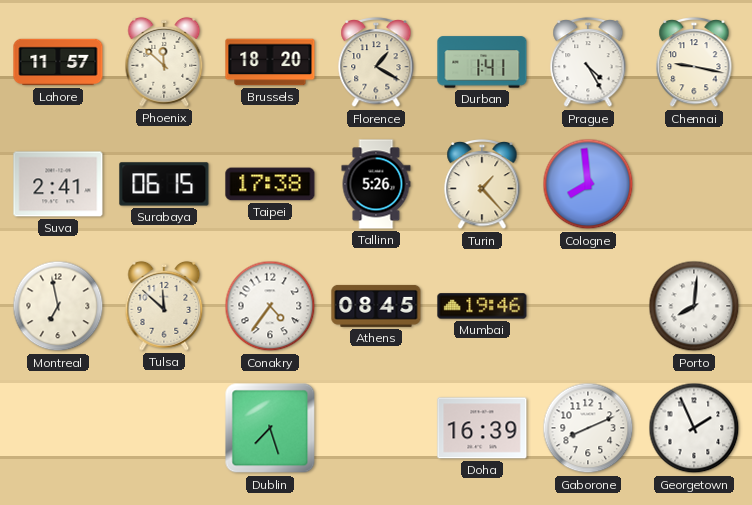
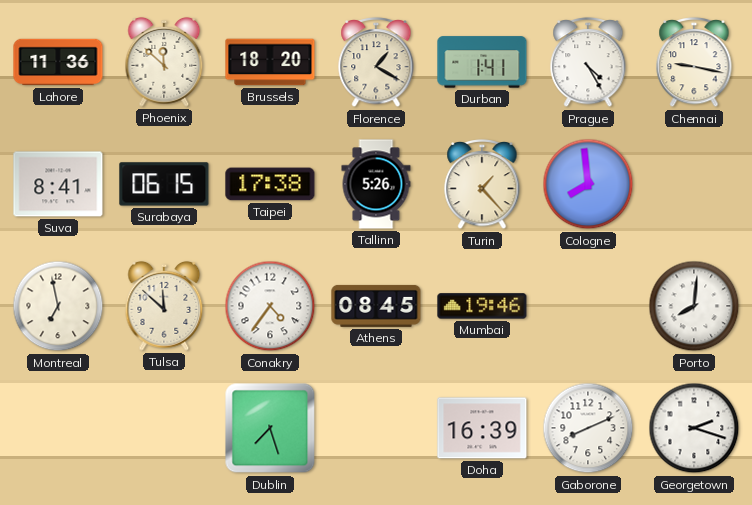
Lahore: 11:57 -> 11:36
Suva: 2:41 -> 8:41
Georgetown: 1:56 -> 2:18
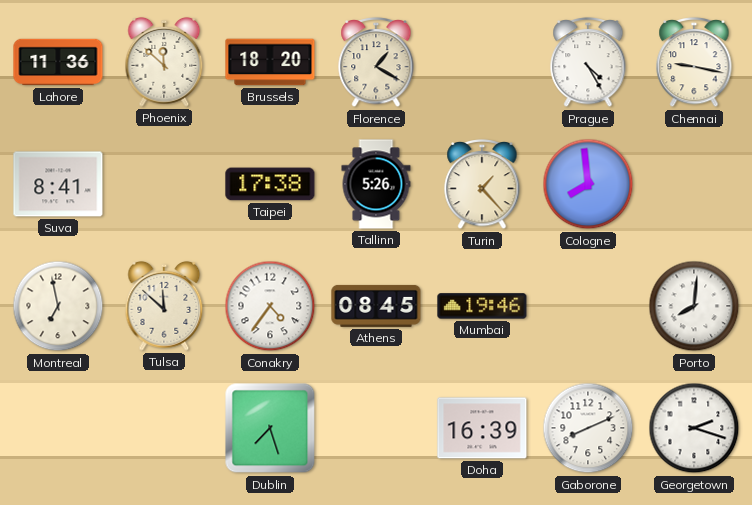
Durban: 1:41 -> none
Surabaya: 06:15 -> none
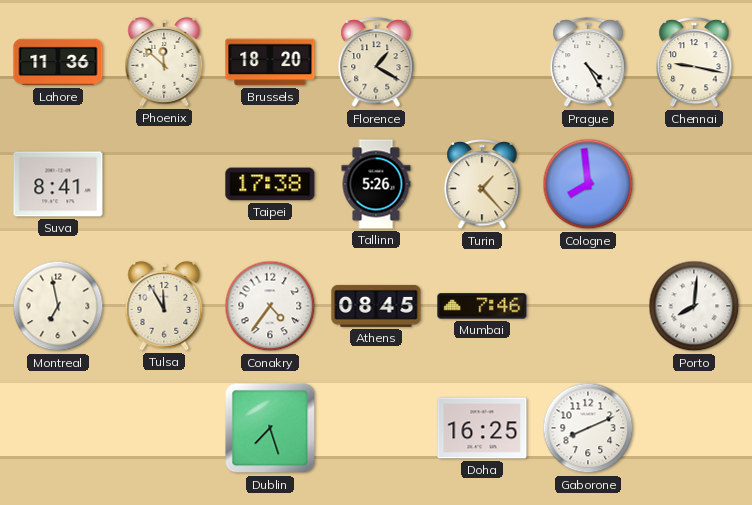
Tulsa: 11:52 -> 11:55
Mumbai: 19:46 -> 7:46
Doha: 16:39 -> 16:25
Georgetown: 2:18 -> none
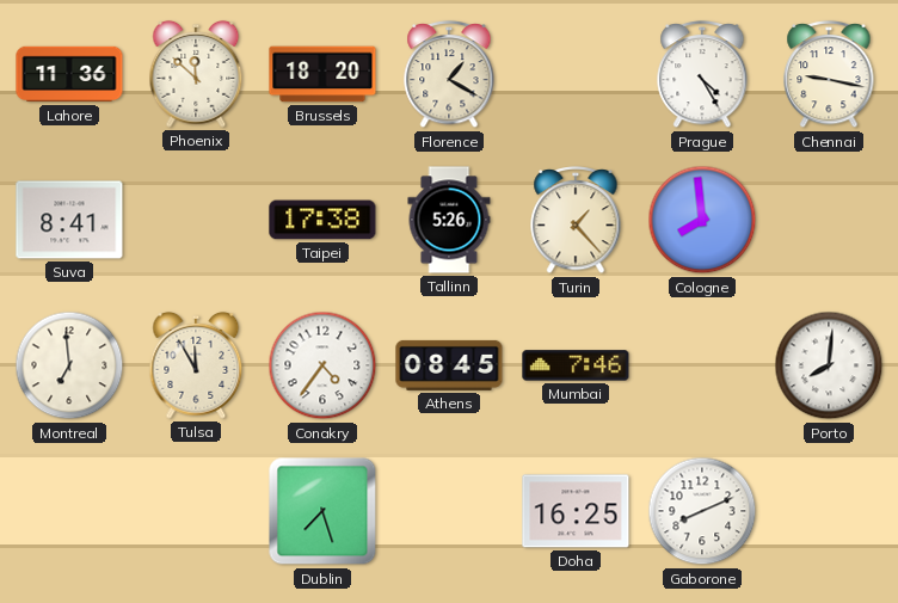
Montreal: 6:58 -> 6:59
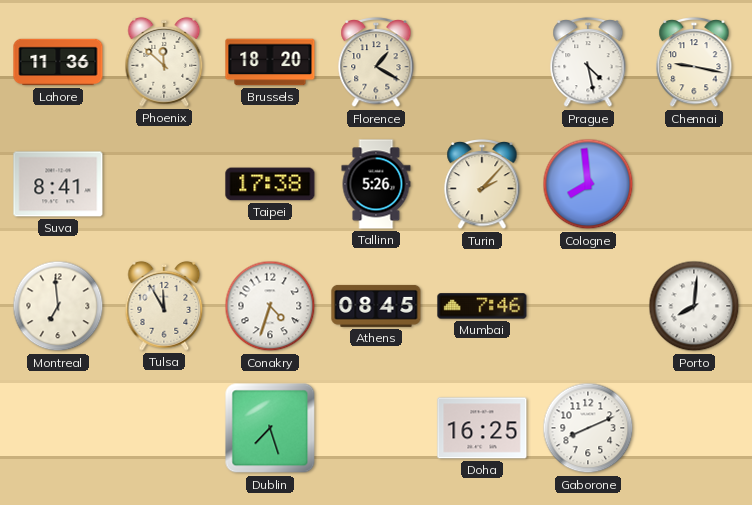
Prague: 4:25 -> 4:28
Turin: 1:23 -> 2:07
Conakry: 4:36 -> 4:33
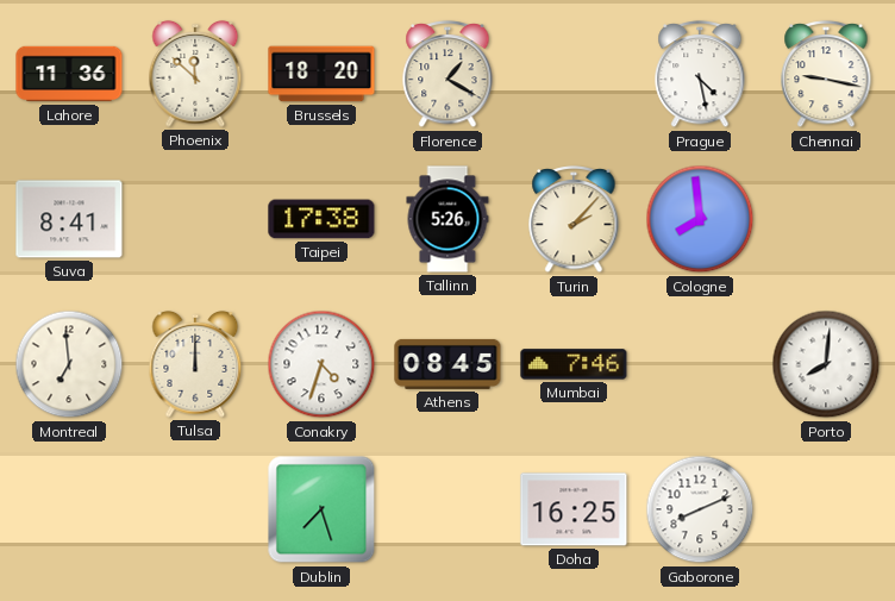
Tulsa: 11:55 -> 12:00
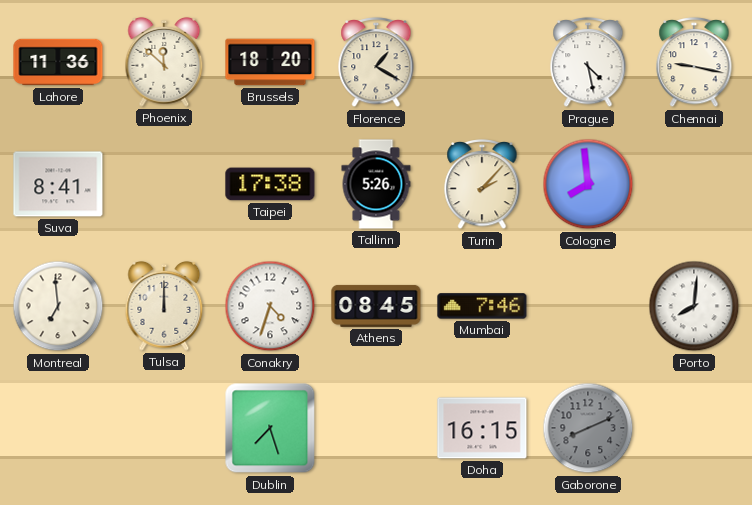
Doha: 16:25 -> 16:15
Gaborone dial: white -> grey
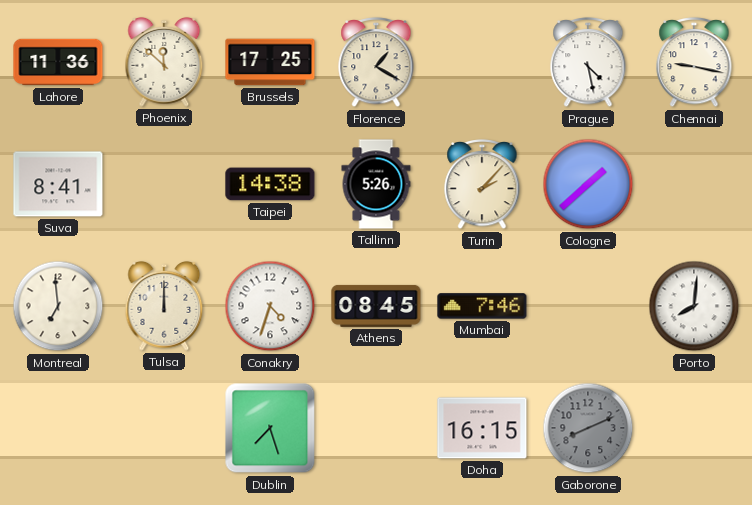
Brussels: 18:20 -> 17:25
Taipei: 17:38 -> 14:38
Cologne: 7:59 -> 1:38
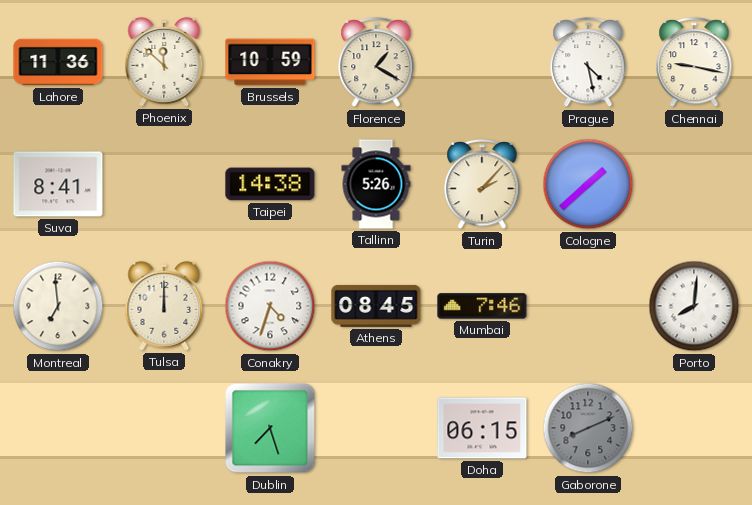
Brussels: 17:25 -> 10:59
Doha: 16:15 -> 06:15
